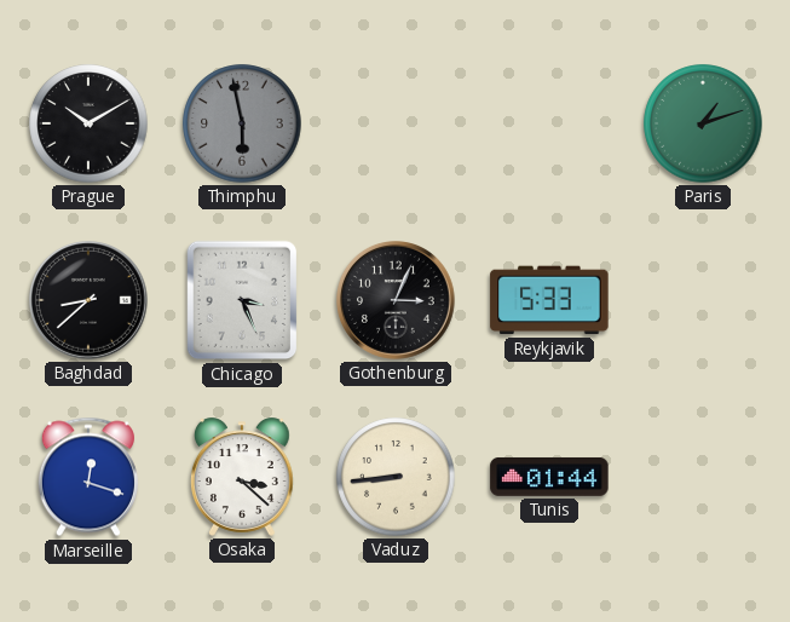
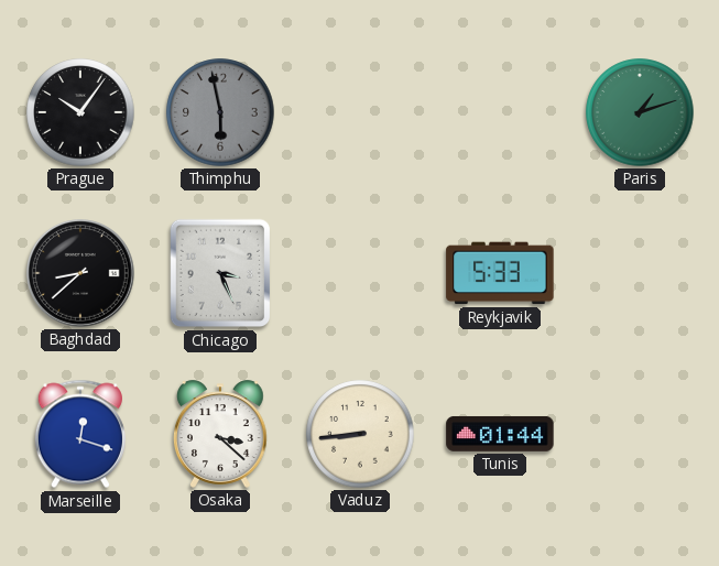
Prague: 10:10 -> 10:06
Gothenburg: 3:04 -> none
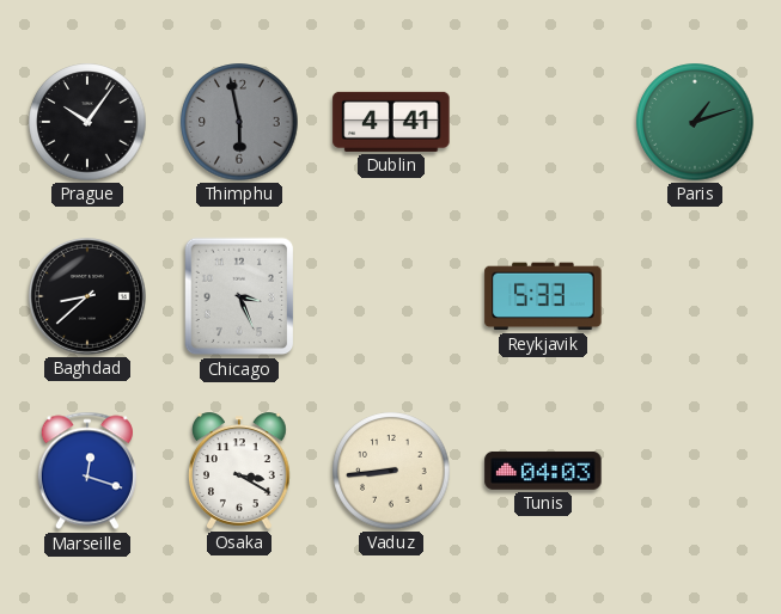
Dublin: none -> 4:41
Osaka: 3:22 -> 3:20
Tunis: 01:44 -> 04:03
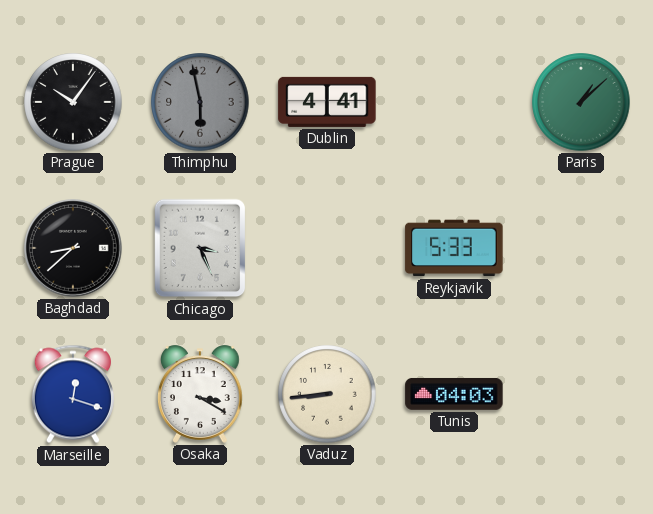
Paris: 1:12 -> 1:08
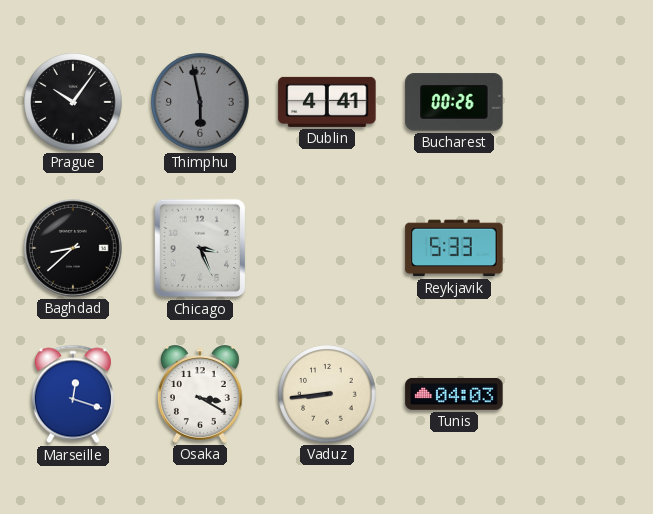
Bucharest: none -> 00:26
Paris: 1:08 -> none
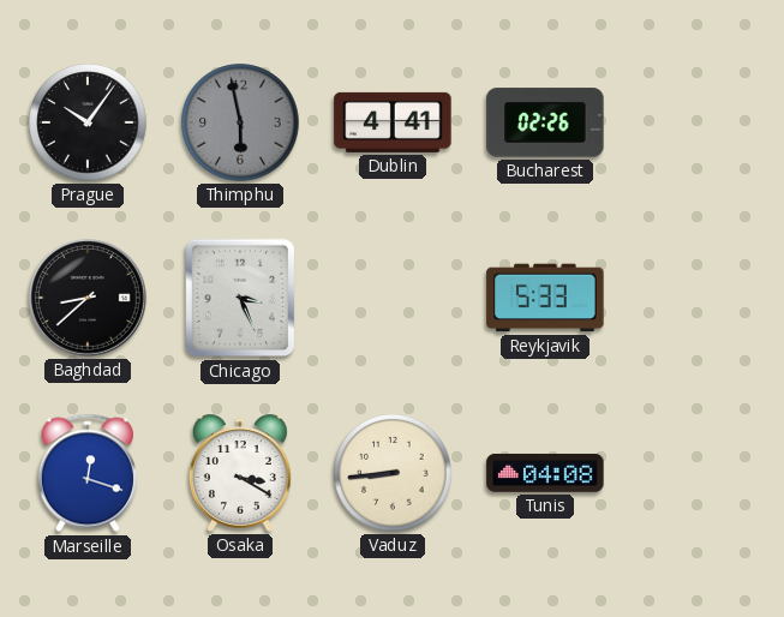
Bucharest: 00:26 -> 02:26
Tunis: 04:03 -> 04:08
